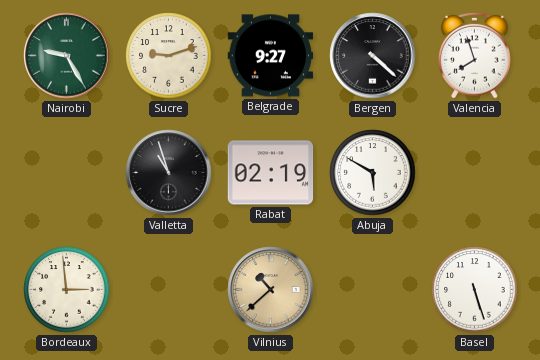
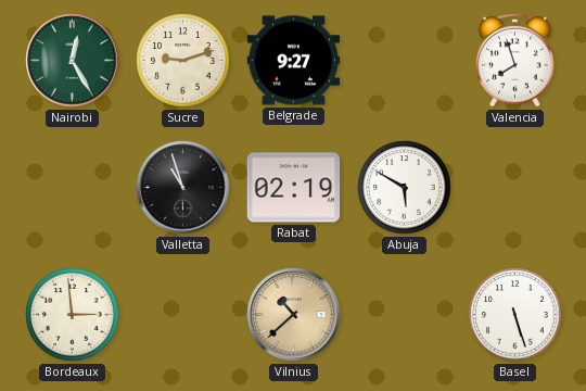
Nairobi: 9:25 -> 12:25
Bergen: 4:22 -> none
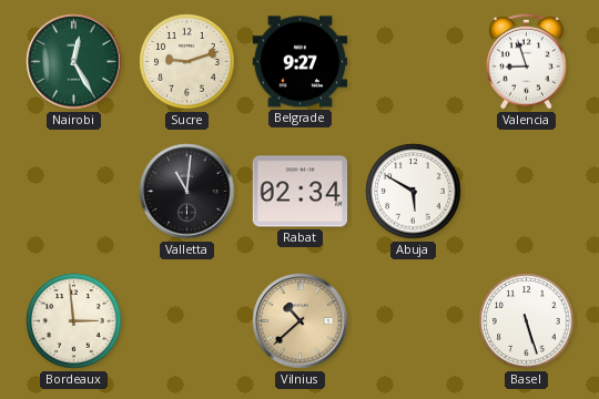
Valencia: 7:57 -> 8:57
Valletta: 10:57 -> 11:01
Rabat: 02:19 -> 02:34
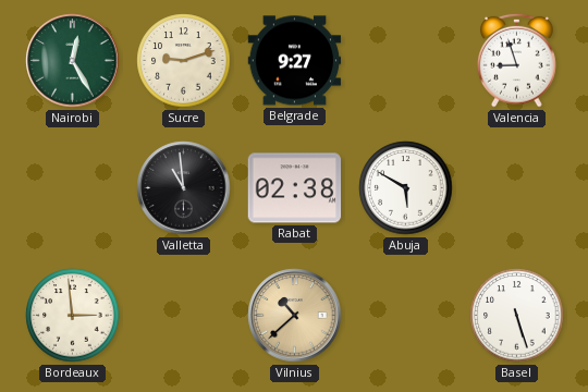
Valletta: 11:01 -> 10:59
Rabat: 02:34 -> 02:38
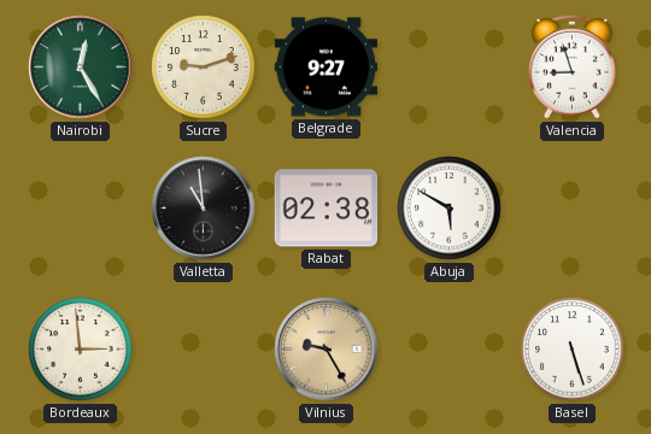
Vilnius: 10:38 -> 9:25
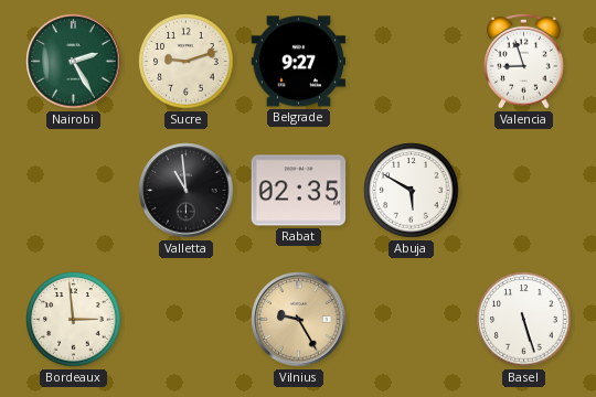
Nairobi: 12:25 -> 2:25
Rabat: 02:38 -> 02:35
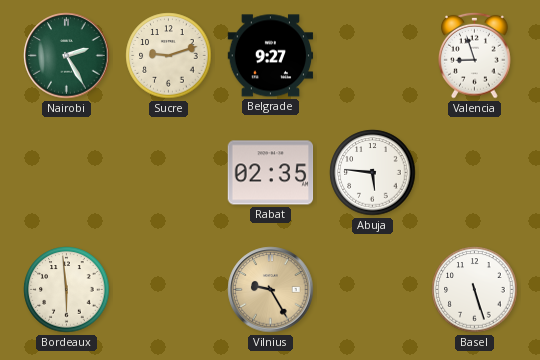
Valletta: 10:59 -> none
Abuja: 5:50 -> 5:46
Bordeaux: 2:59 -> 5:59
